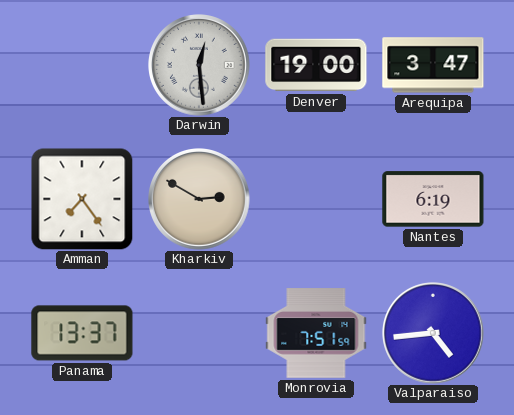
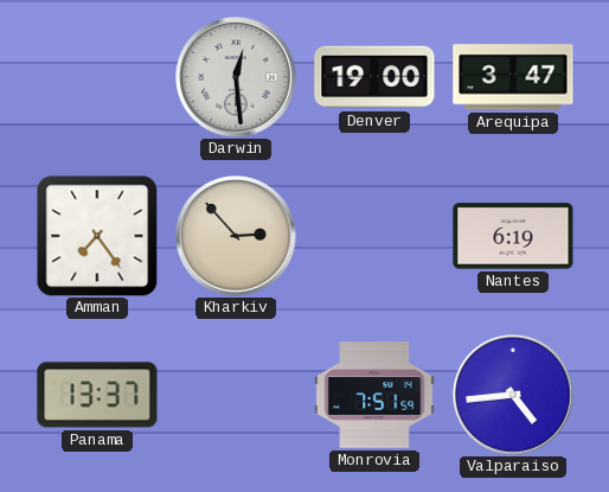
Kharkiv: 2:50 -> 2:53
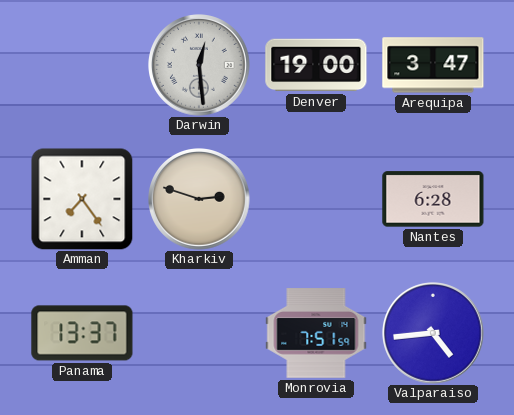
Kharkiv: 2:53 -> 2:48
Nantes: 6:19 -> 6:28
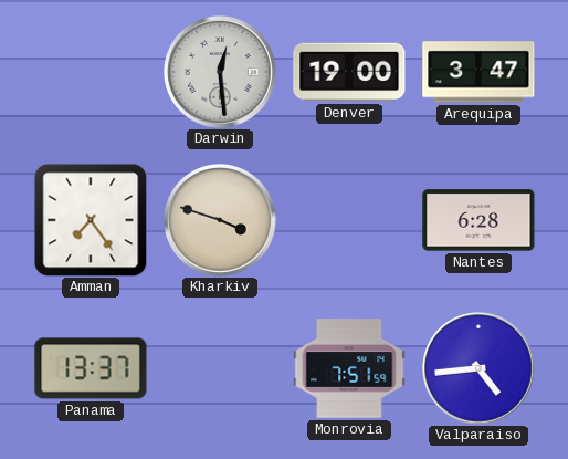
Kharkiv: 2:48 -> 3:48
